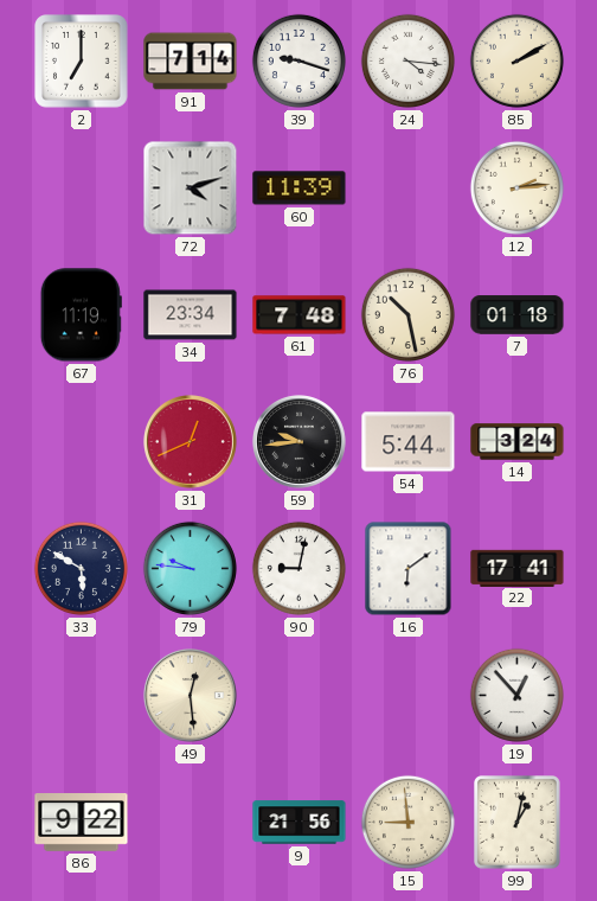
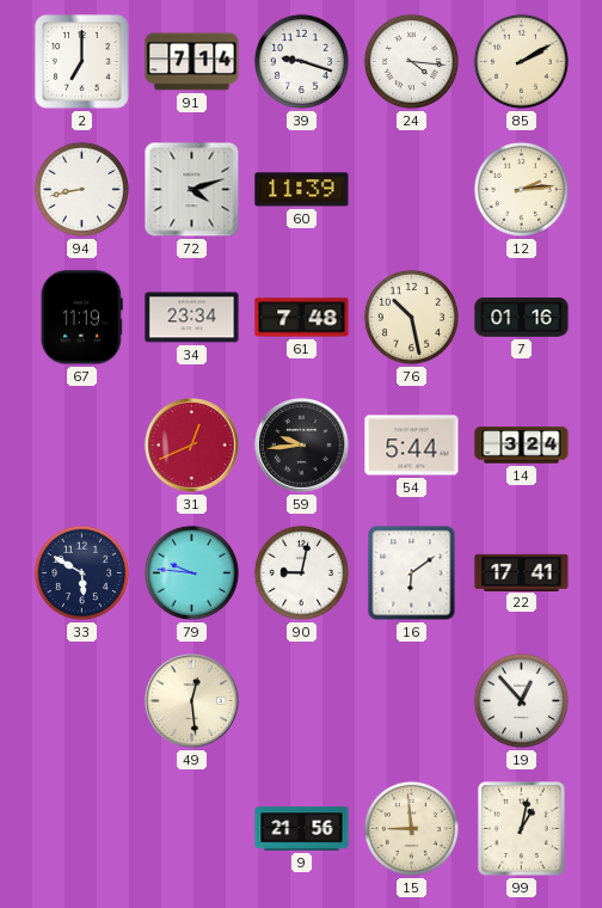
94: none -> 8:43
7: 01:18 -> 01:16
86: 9:22 -> none
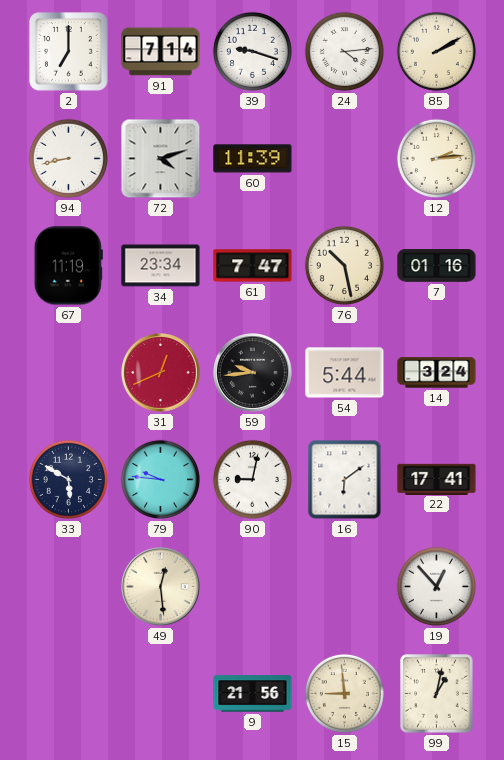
24: 4:16 -> 4:14
61: 7:48 -> 7:47
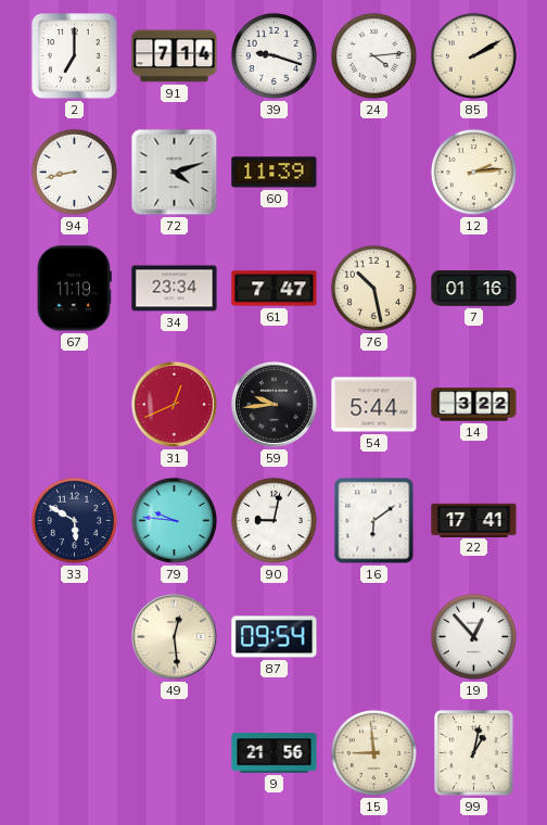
14: 3:24 -> 3:22
87: none -> 09:54
